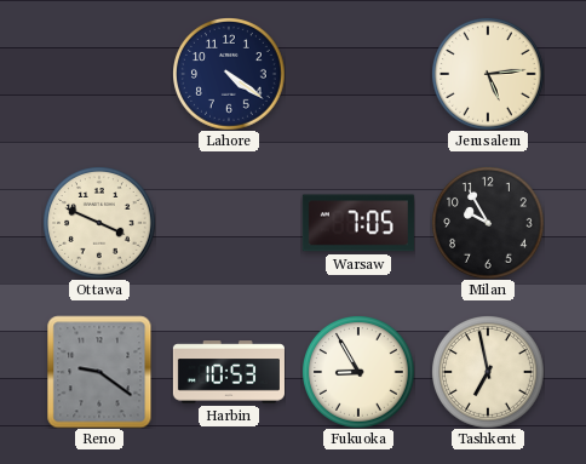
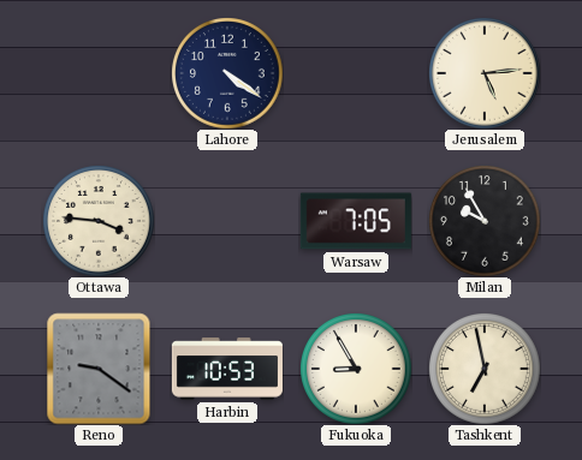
Ottawa: 3:49 -> 3:46
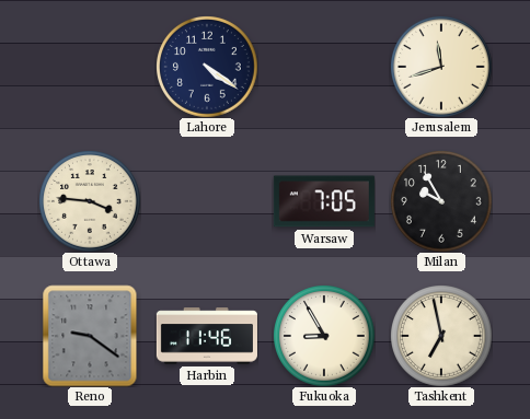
Jerusalem: 5:14 -> 11:42
Harbin: 10:53 -> 11:46
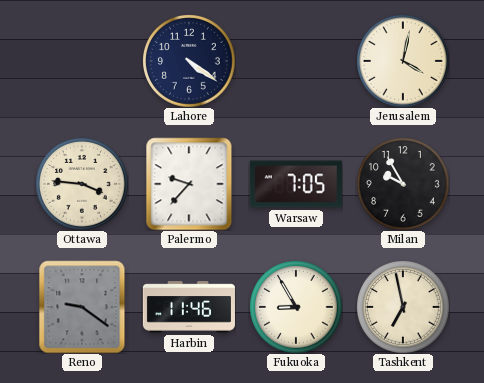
Jerusalem: 11:42 -> 4:02
Palermo: none -> 9:37
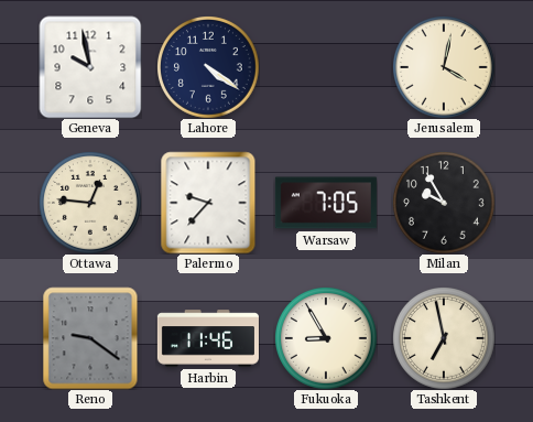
Geneva: none -> 9:58
Ottawa: 3:46 -> 12:46
